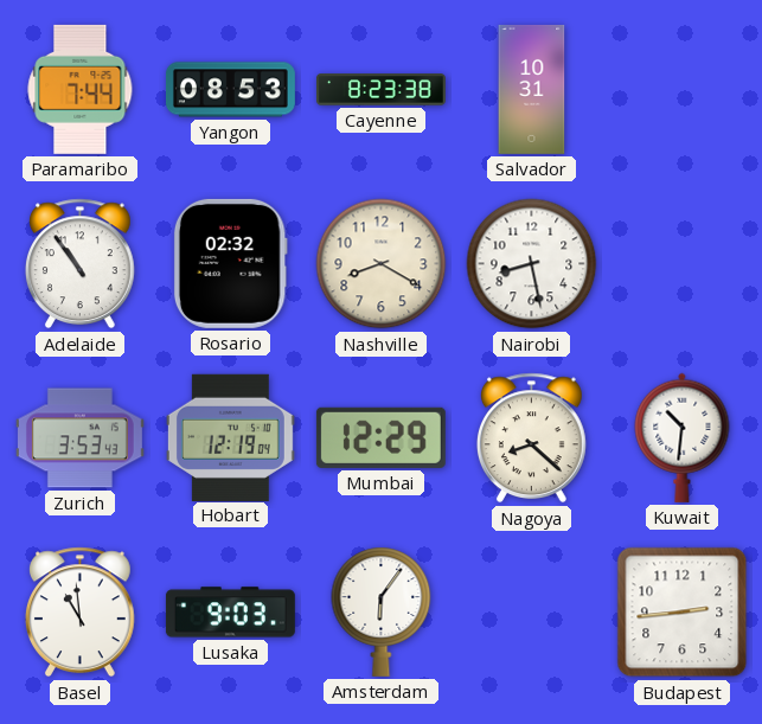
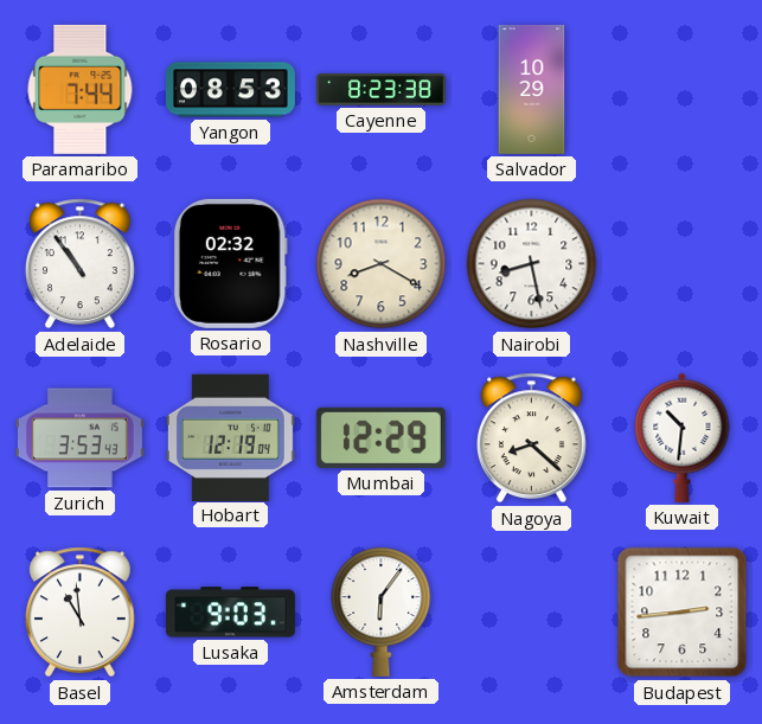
Salvador: 10:31 -> 10:29
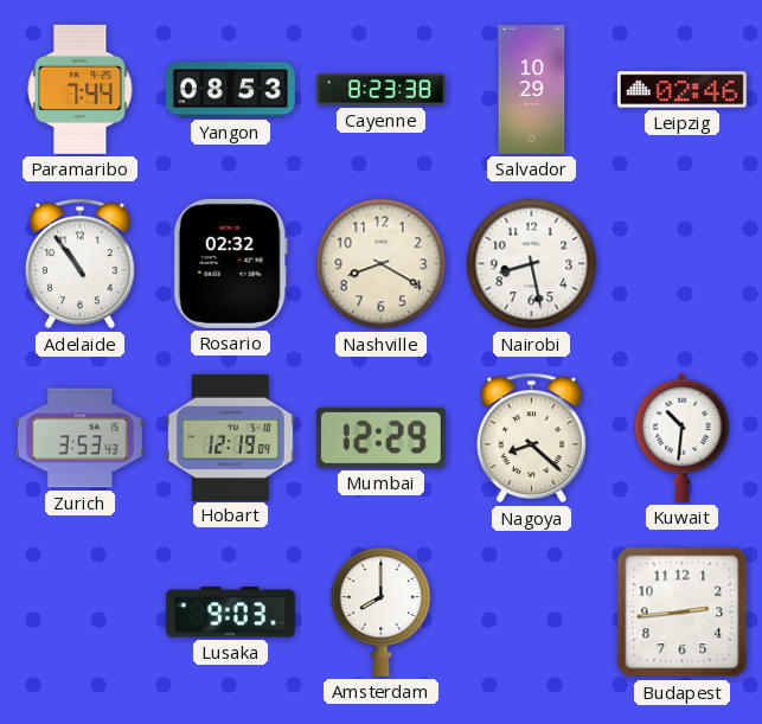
Leipzig: none -> 02:46
Basel: 10:59 -> none
Amsterdam: 6:06 -> 8:00
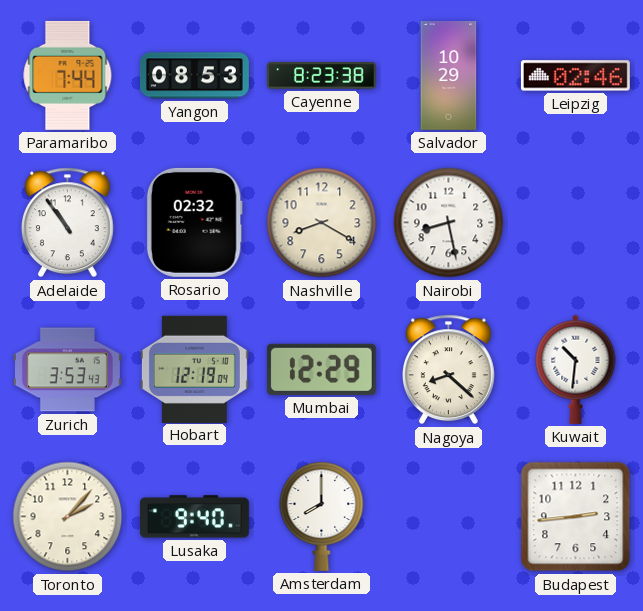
Toronto: none -> 2:07
Lusaka: 9:03 -> 9:40
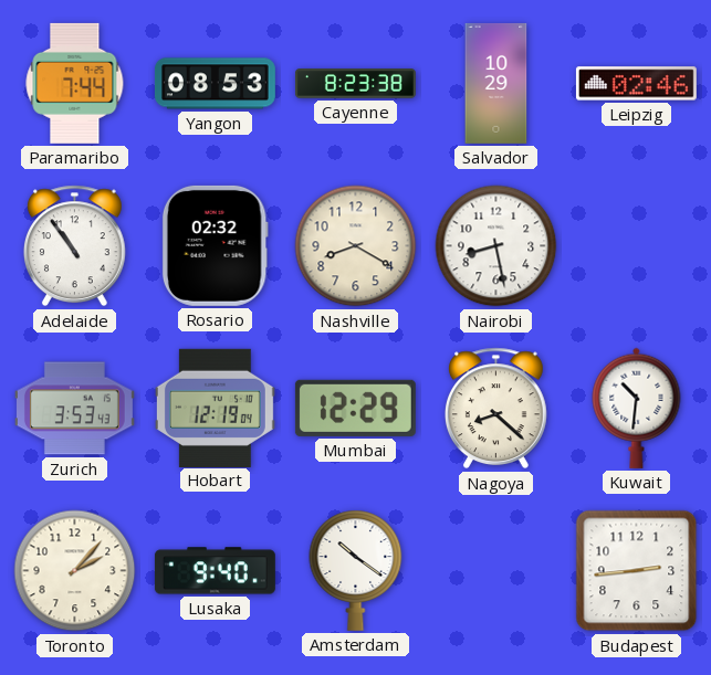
Amsterdam: 8:00 -> 10:21
